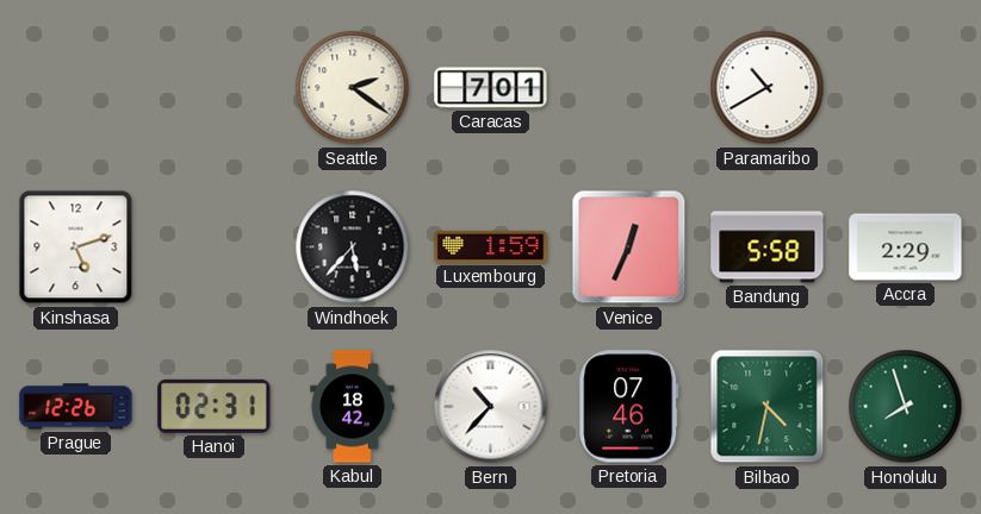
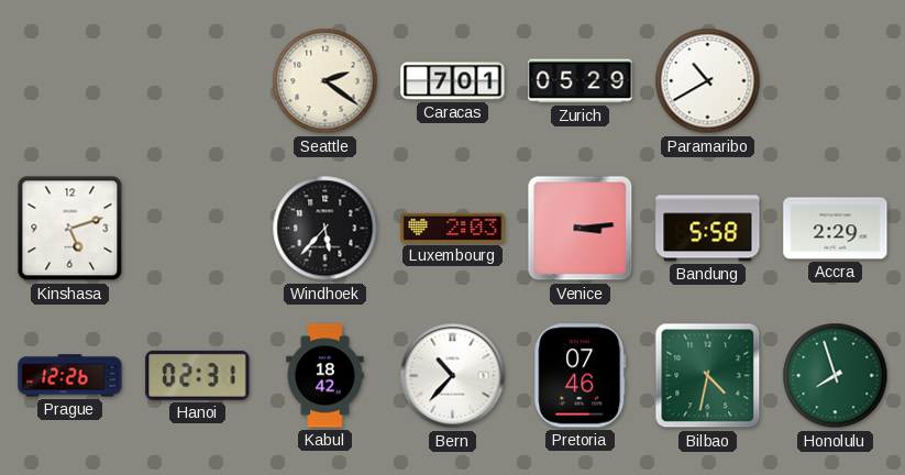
Zurich: none -> 05:29
Luxembourg: 1:59 -> 2:03
Venice: 12:34 -> 3:14
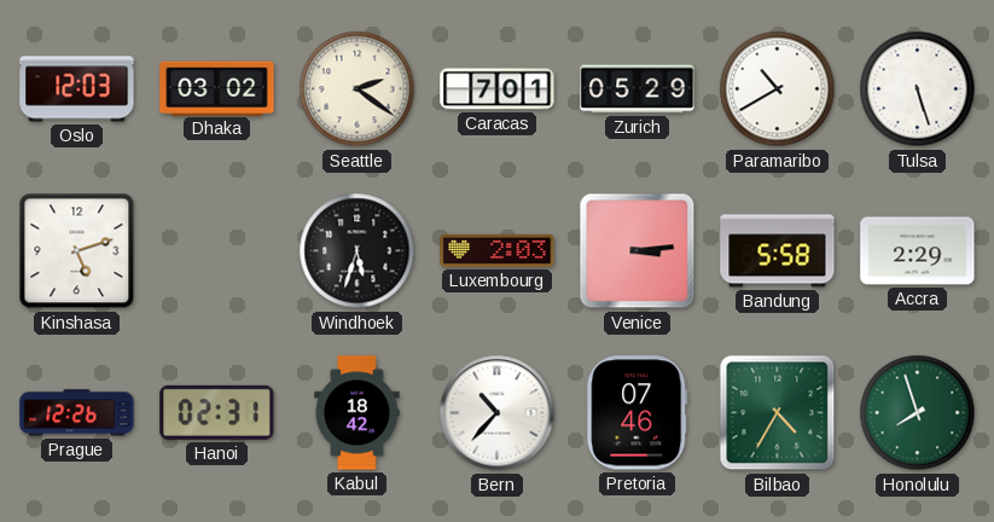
Oslo: none -> 12:03
Dhaka: none -> 03:02
Tulsa: none -> 5:27
Windhoek: 5:37 -> 5:33
Bilbao: 4:32 -> 4:35
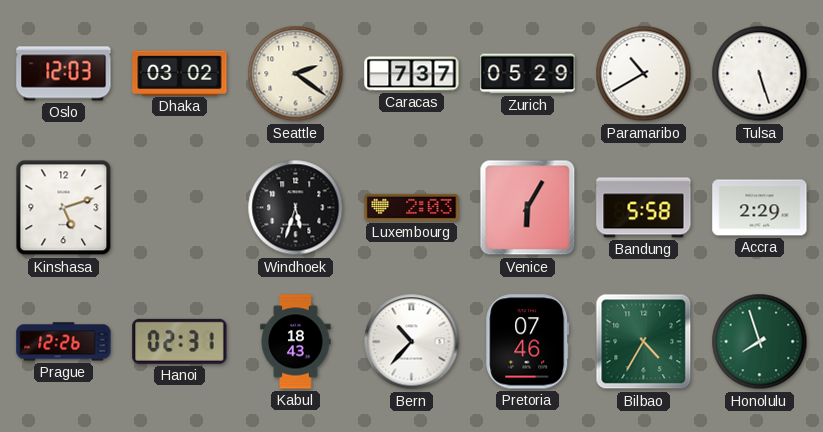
Caracas: 7:01 -> 7:37
Venice: 3:14 -> 6:05
Kabul: 18:42 -> 18:43
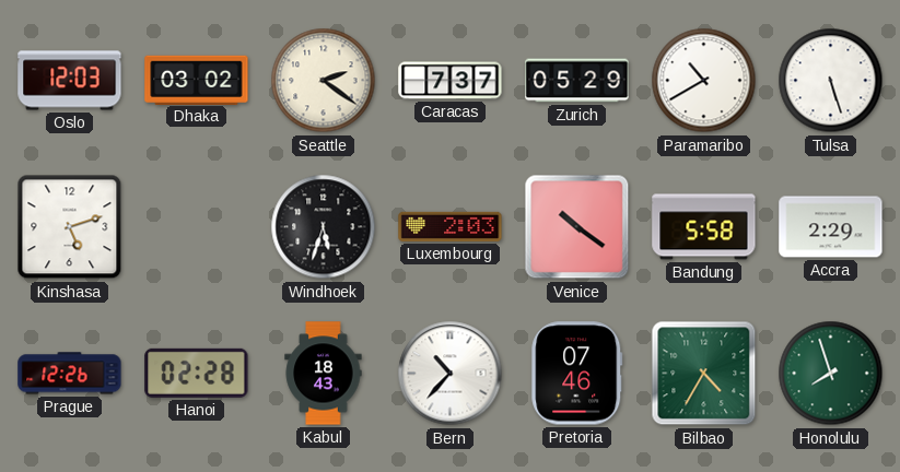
Venice: 6:05 -> 10:21
Hanoi: 02:31 -> 02:28
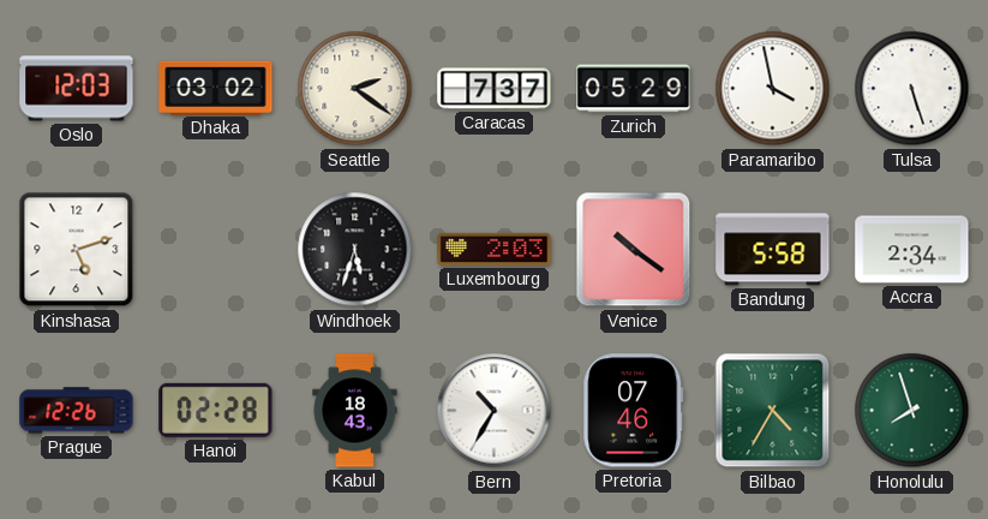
Paramaribo: 10:40 -> 3:58
Accra: 2:29 -> 2:34
Bern: 10:37 -> 10:35
